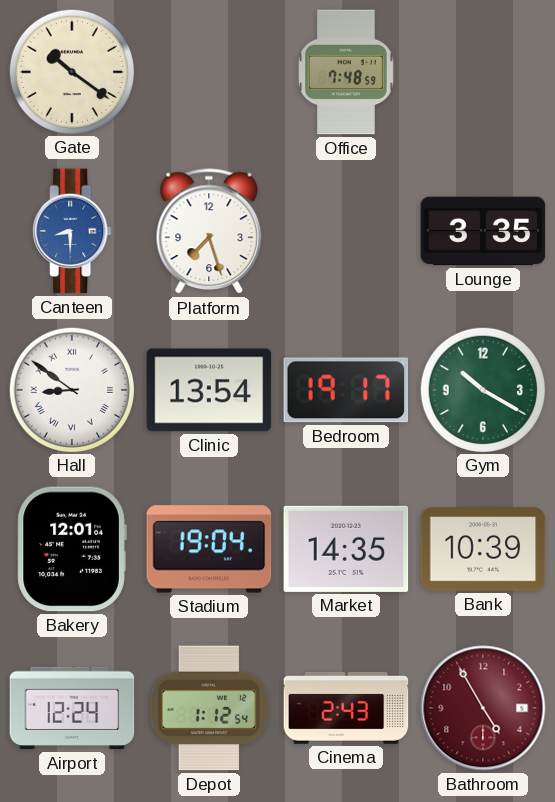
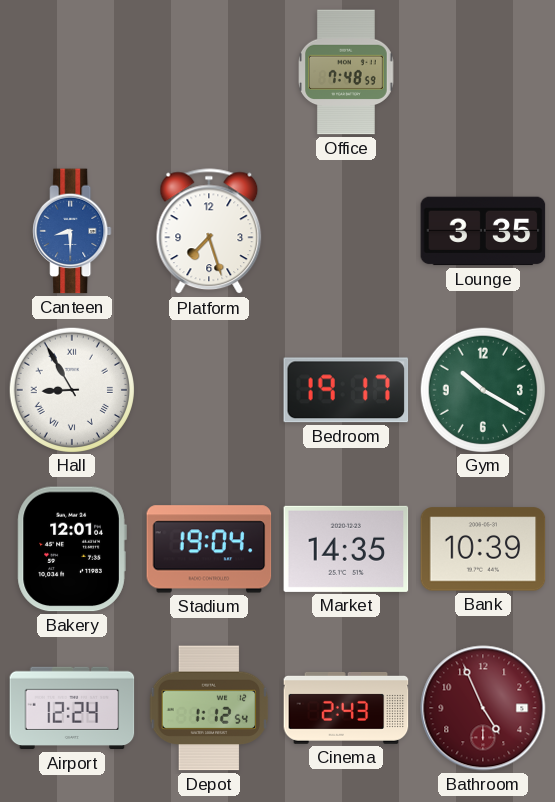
Gate: 10:21 -> none
Hall: 8:51 -> 8:55
Clinic: 13:54 -> none
Bathroom: 4:55 -> 4:56
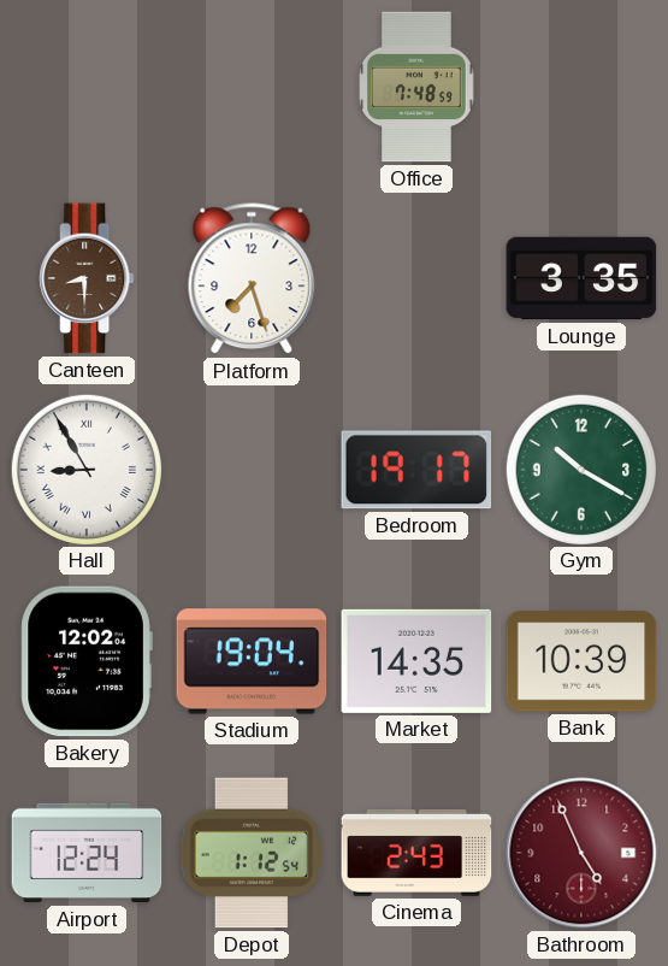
Canteen dial: blue -> brown
Bakery: 12:01 -> 12:02
